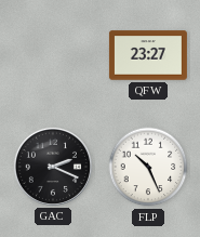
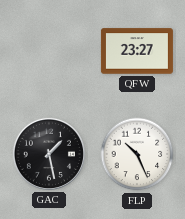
GAC: 2:19 -> 1:28
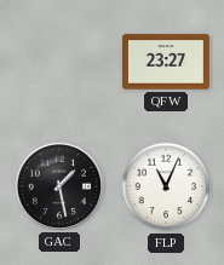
FLP: 10:26 -> 11:04
